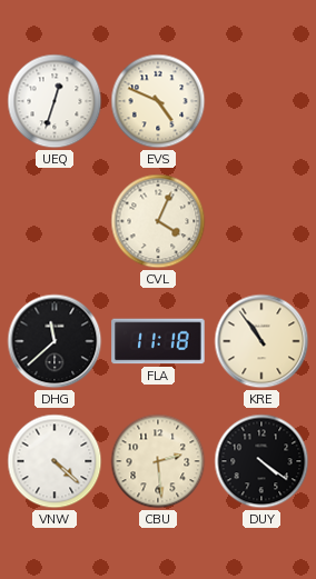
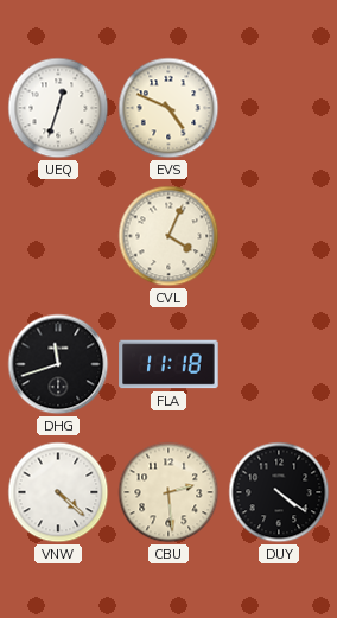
DHG: 11:38 -> 11:42
KRE: 10:54 -> none
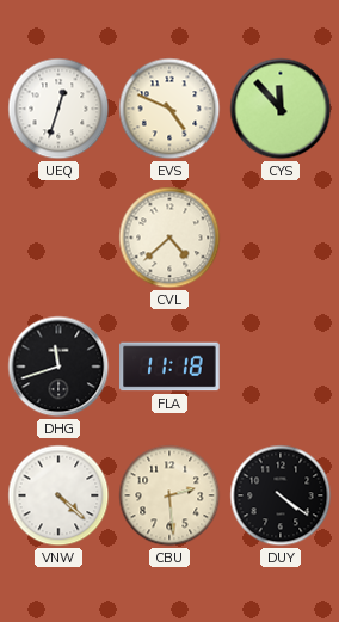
CYS: none -> 11:53
CVL: 4:04 -> 4:38
